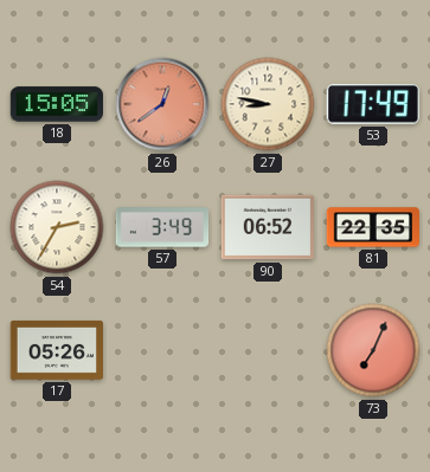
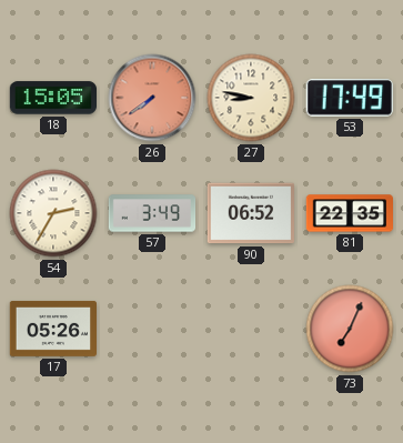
26: 12:39 -> 7:39
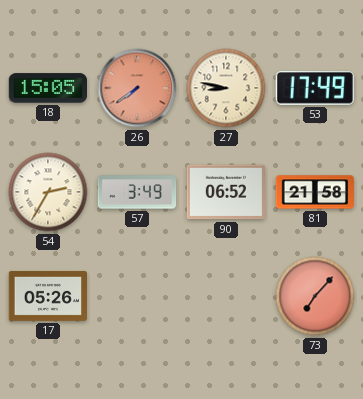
81: 22:35 -> 21:58
73: 7:04 -> 7:07
